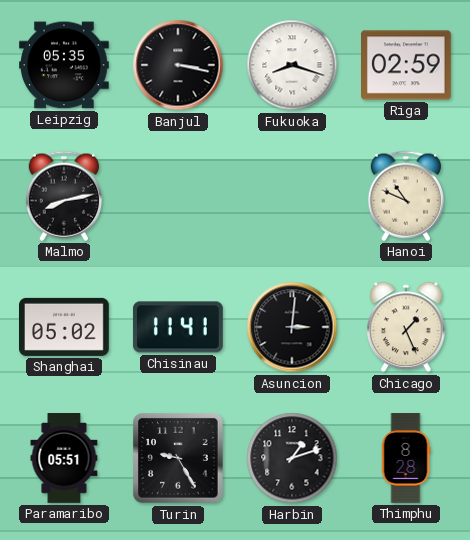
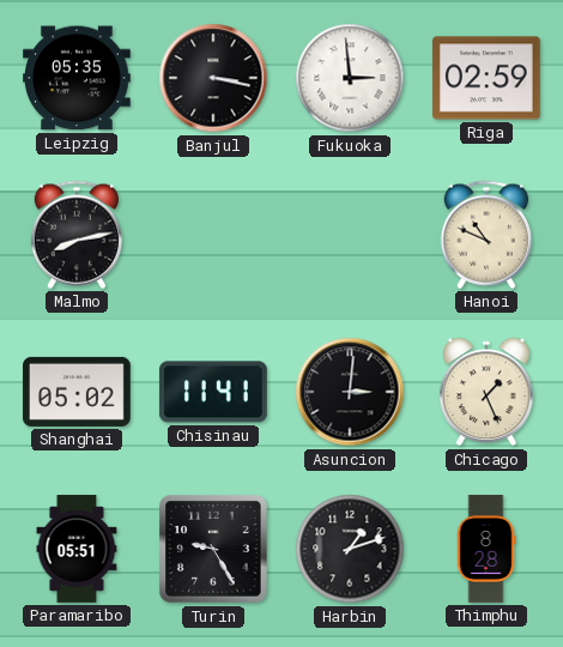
Fukuoka: 8:18 -> 2:59
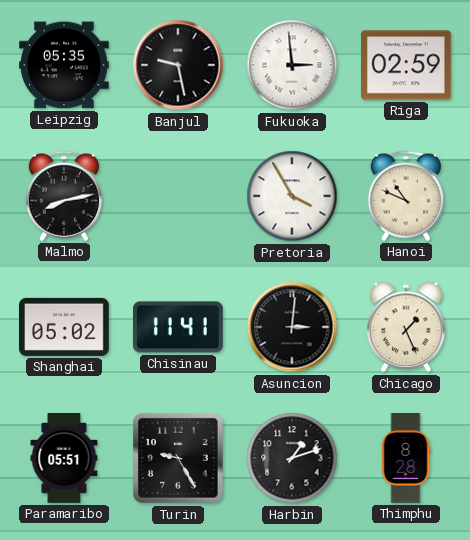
Banjul: 3:17 -> 9:28
Pretoria: none -> 3:55
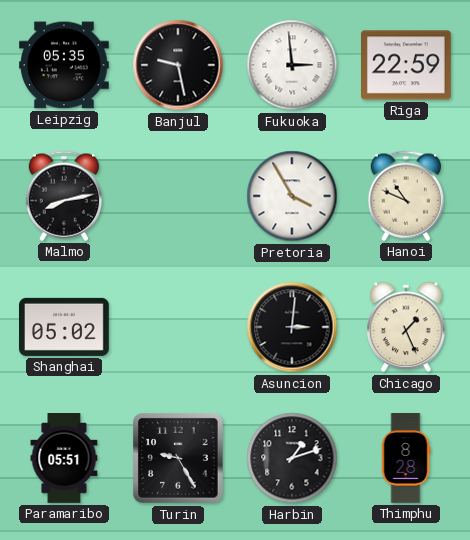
Riga: 02:59 -> 22:59
Chisinau: 11:41 -> none
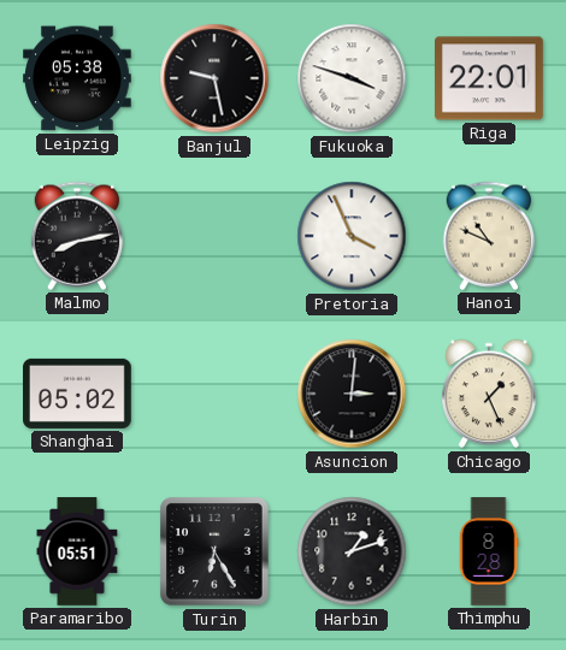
Leipzig: 05:35 -> 05:38
Fukuoka: 2:59 -> 3:48
Riga: 22:59 -> 22:01
Pretoria: 3:55 -> 3:56
Turin: 9:25 -> 6:25
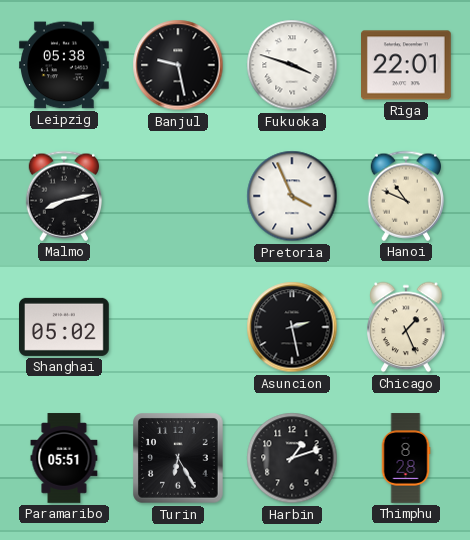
Asuncion: 3:01 -> 2:28
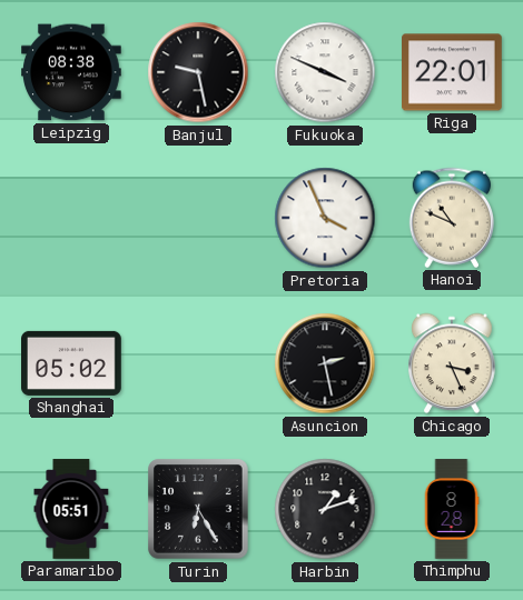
Leipzig: 05:38 -> 08:38
Fukuoka: 3:48 -> 3:49
Malmo: 8:13 -> none
Chicago: 1:26 -> 3:26
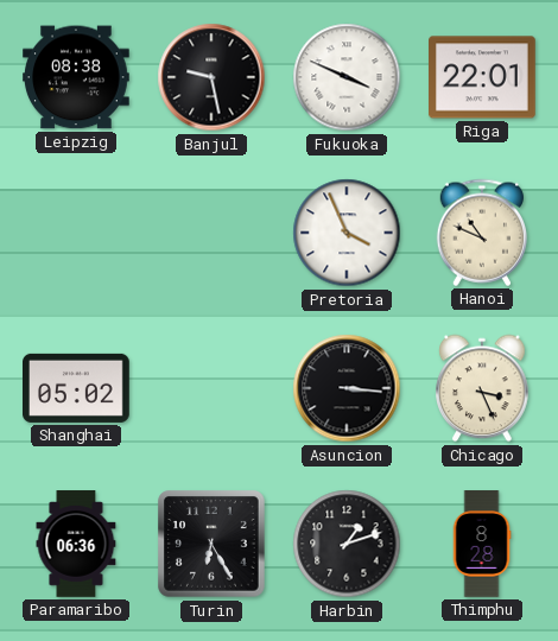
Asuncion: 2:28 -> 3:16
Paramaribo: 05:51 -> 06:36
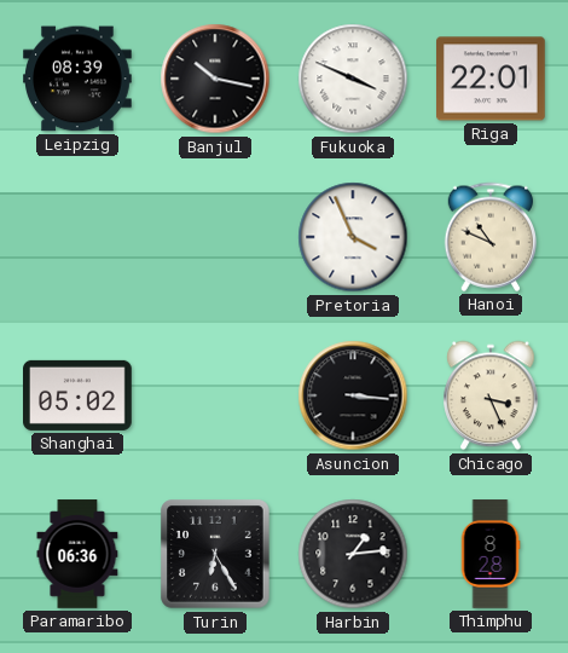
Leipzig: 08:38 -> 08:39
Banjul: 9:28 -> 10:17
Harbin: 1:12 -> 1:14
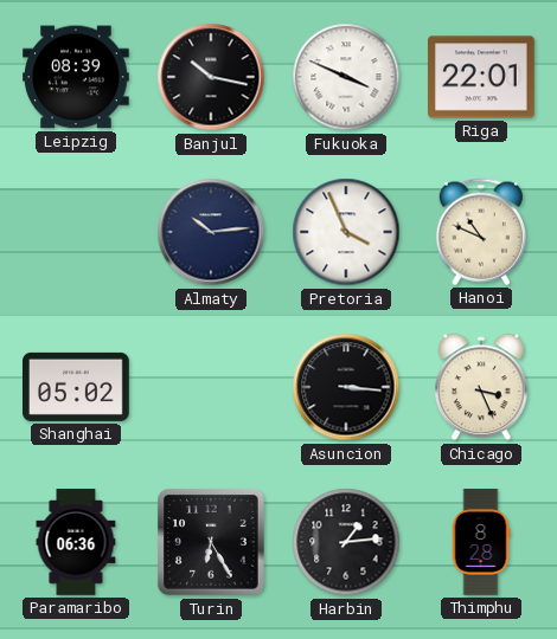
Almaty: none -> 10:14
